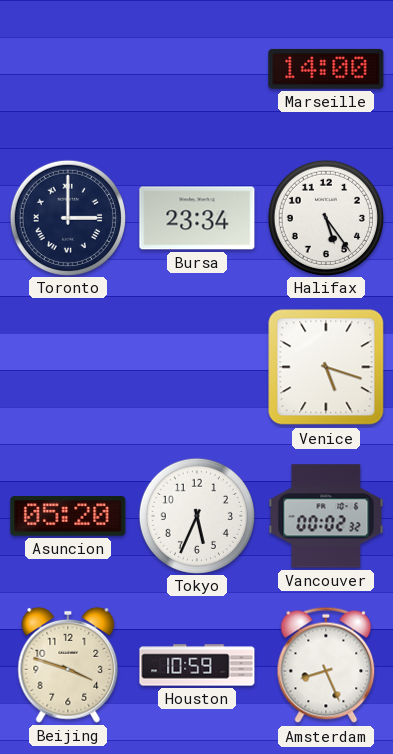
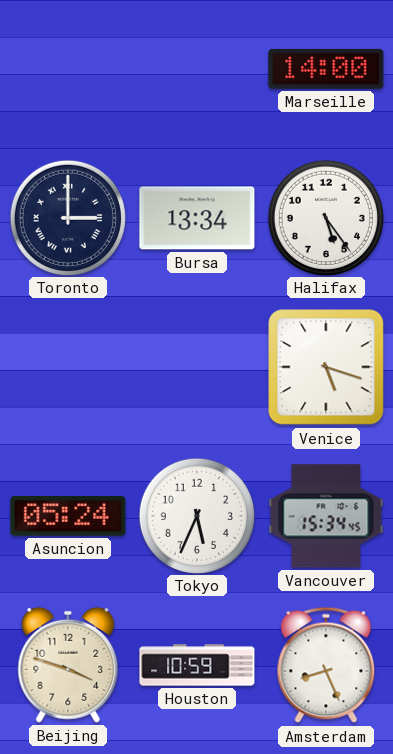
Bursa: 23:34 -> 13:34
Asuncion: 05:20 -> 05:24
Vancouver: 00:02 -> 15:34
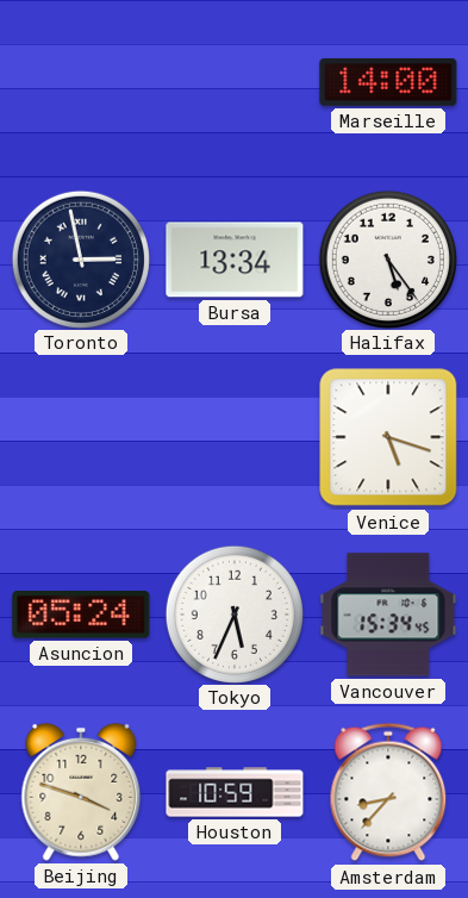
Toronto: 3:00 -> 2:58
Amsterdam: 8:26 -> 8:37
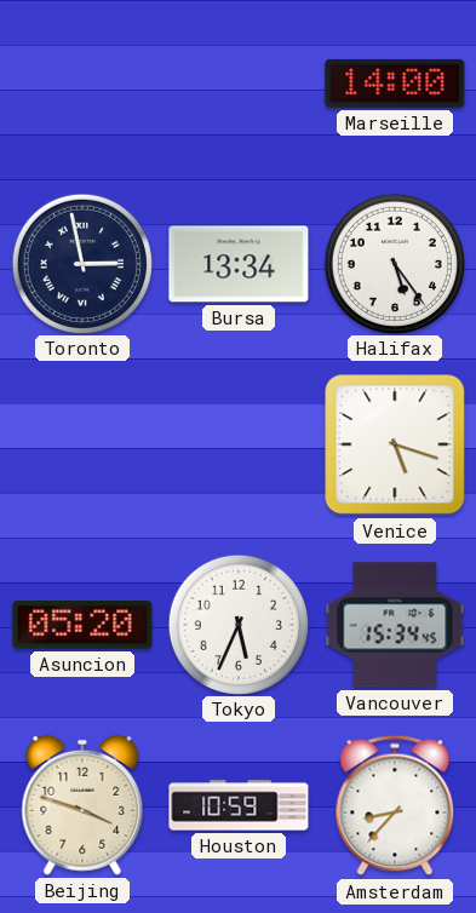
Asuncion: 05:24 -> 05:20
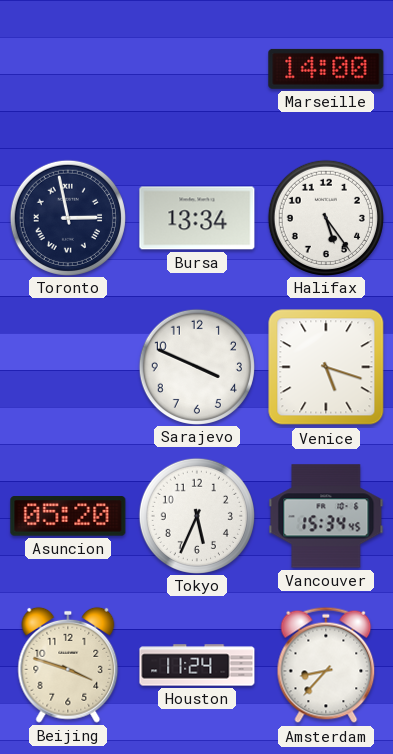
Sarajevo: none -> 3:49
Houston: 10:59 -> 11:24
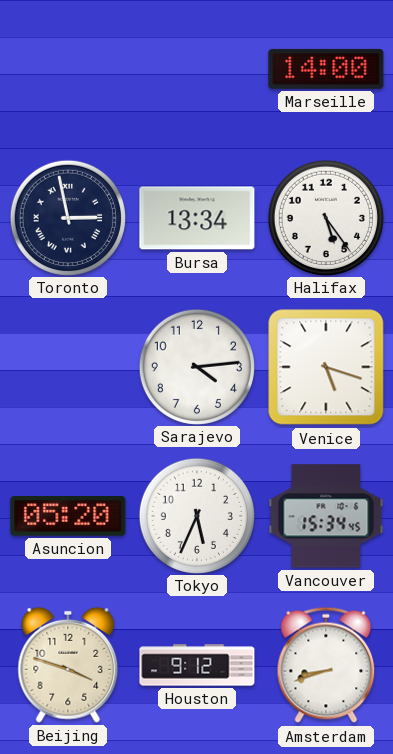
Sarajevo: 3:49 -> 4:14
Houston: 11:24 -> 9:12
Amsterdam: 8:37 -> 8:42
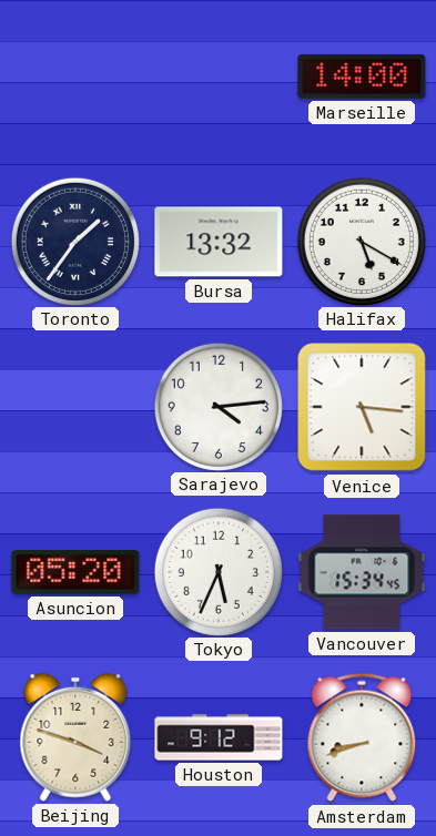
Toronto: 2:58 -> 1:36
Bursa: 13:34 -> 13:32
Halifax: 5:24 -> 5:20
Venice: 5:18 -> 5:16
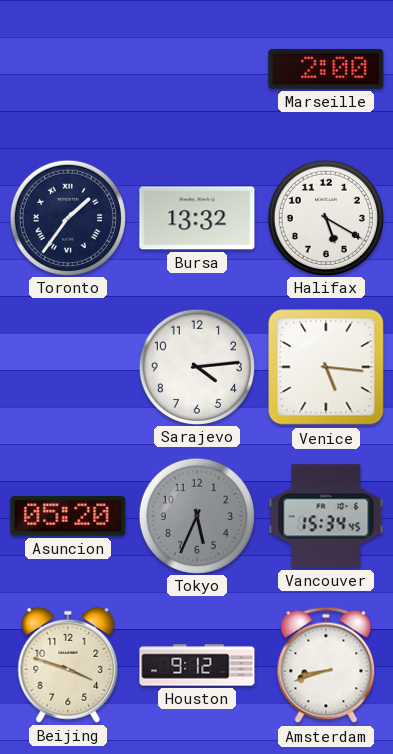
Marseille: 14:00 -> 2:00
Tokyo dial: white -> grey
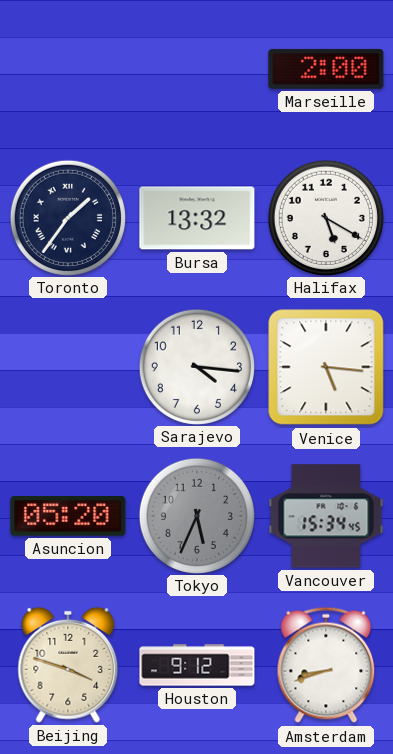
Sarajevo: 4:14 -> 4:16
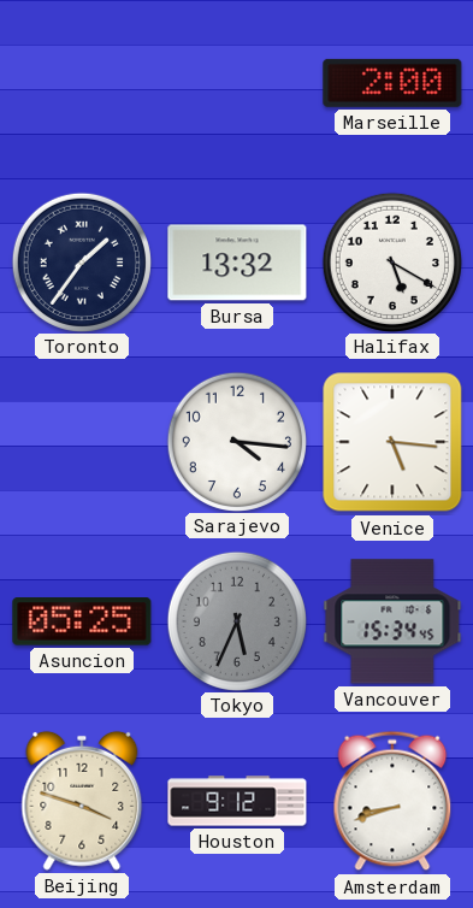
Asuncion: 05:20 -> 05:25
